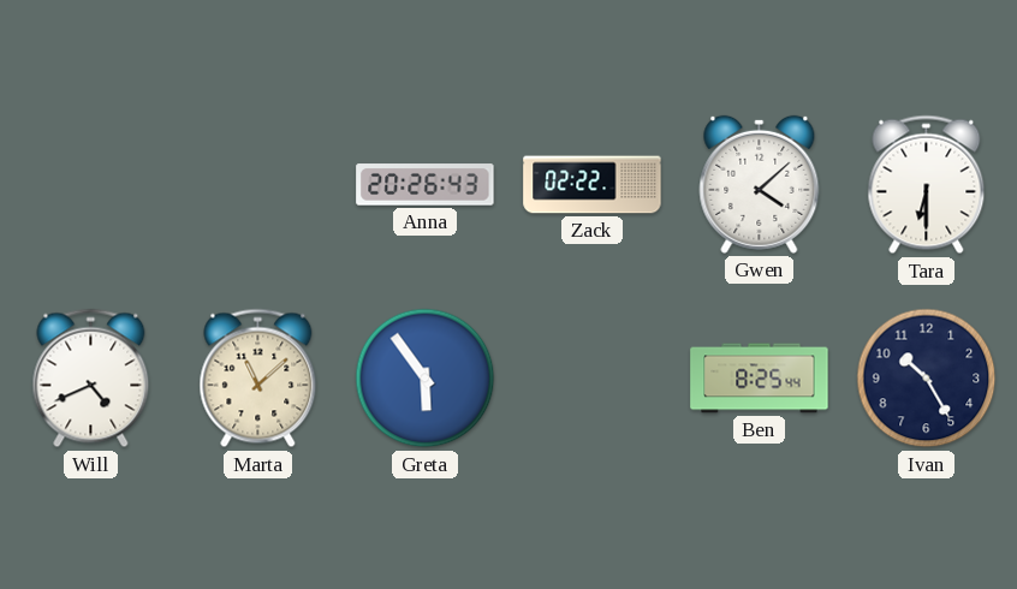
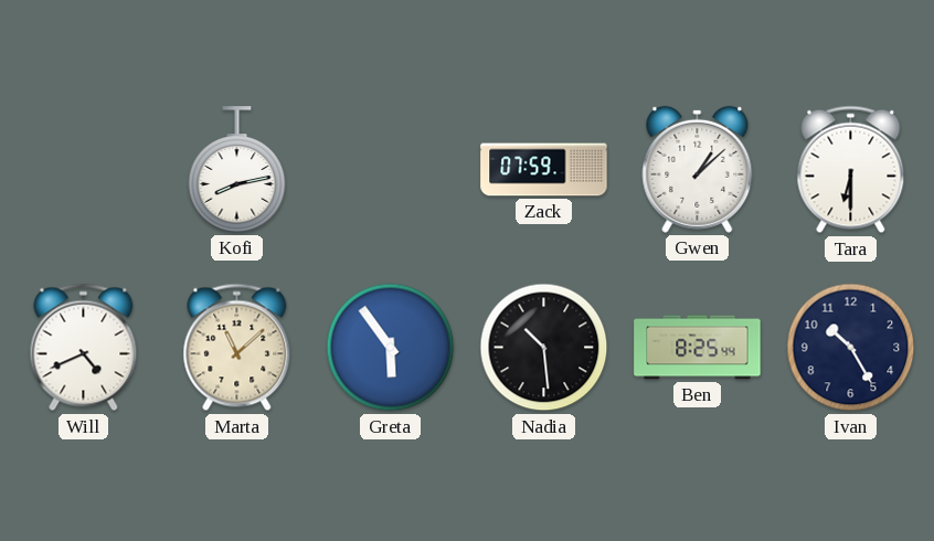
Kofi: none -> 8:13
Anna: 20:26 -> none
Zack: 02:22 -> 07:59
Gwen: 4:08 -> 1:08
Nadia: none -> 10:29
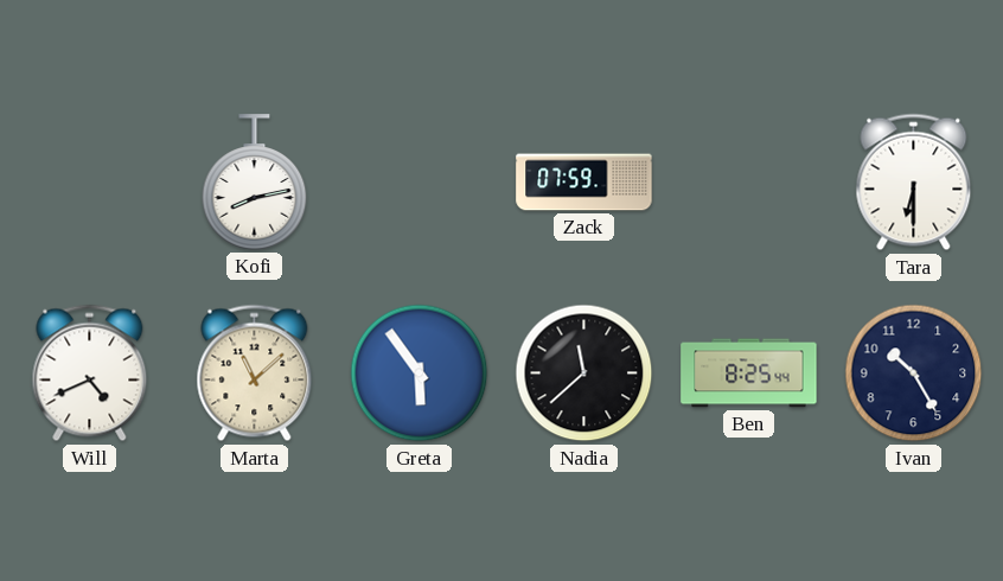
Gwen: 1:08 -> none
Nadia: 10:29 -> 11:38
